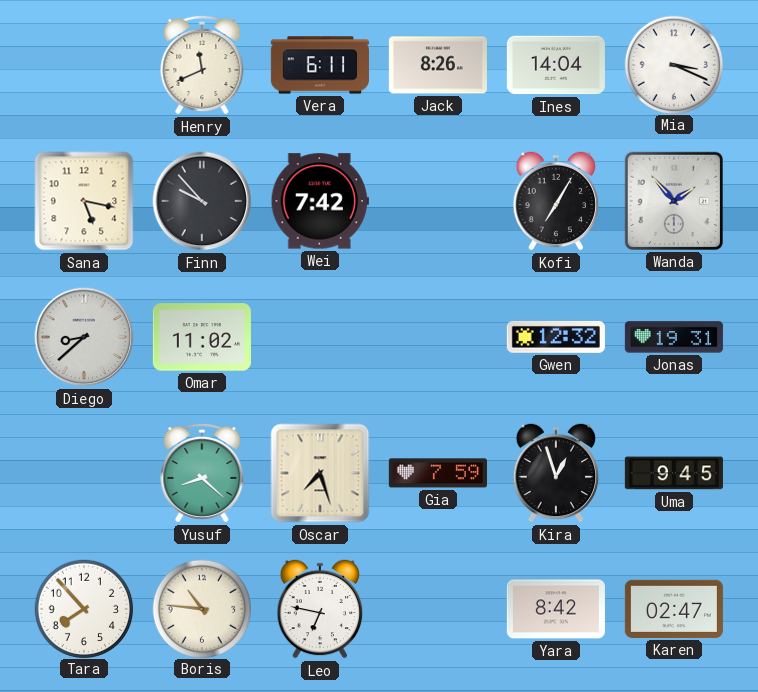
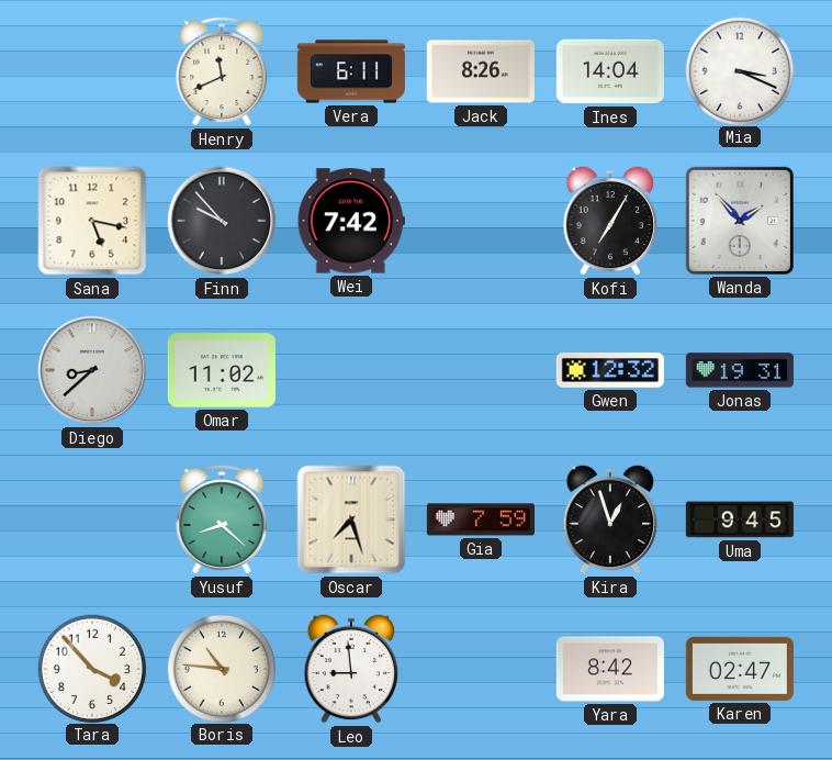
Tara: 7:53 -> 3:53
Leo: 6:47 -> 8:59
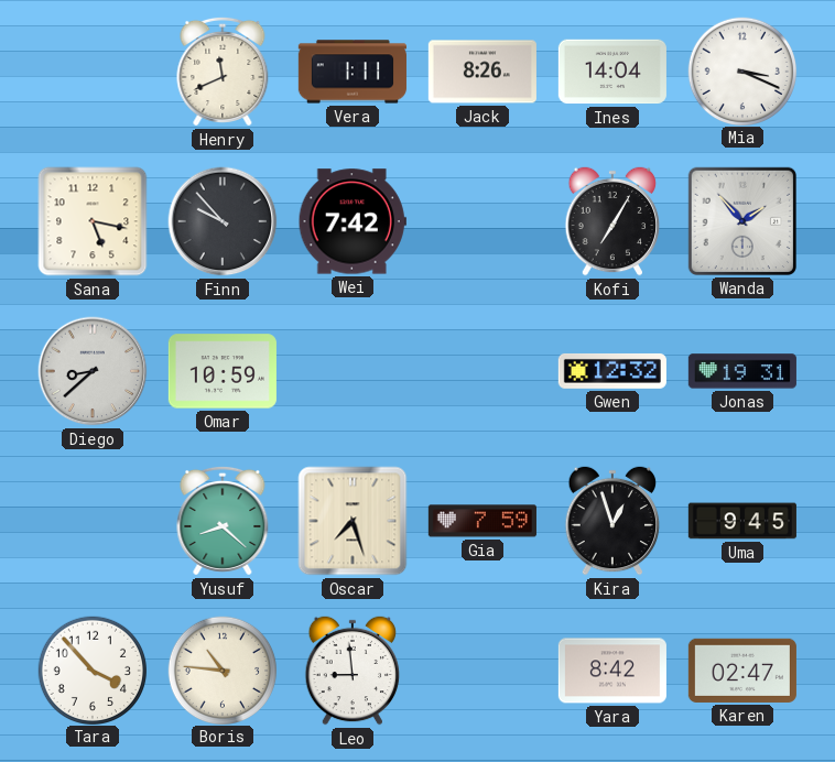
Vera: 6:11 -> 1:11
Omar: 11:02 -> 10:59
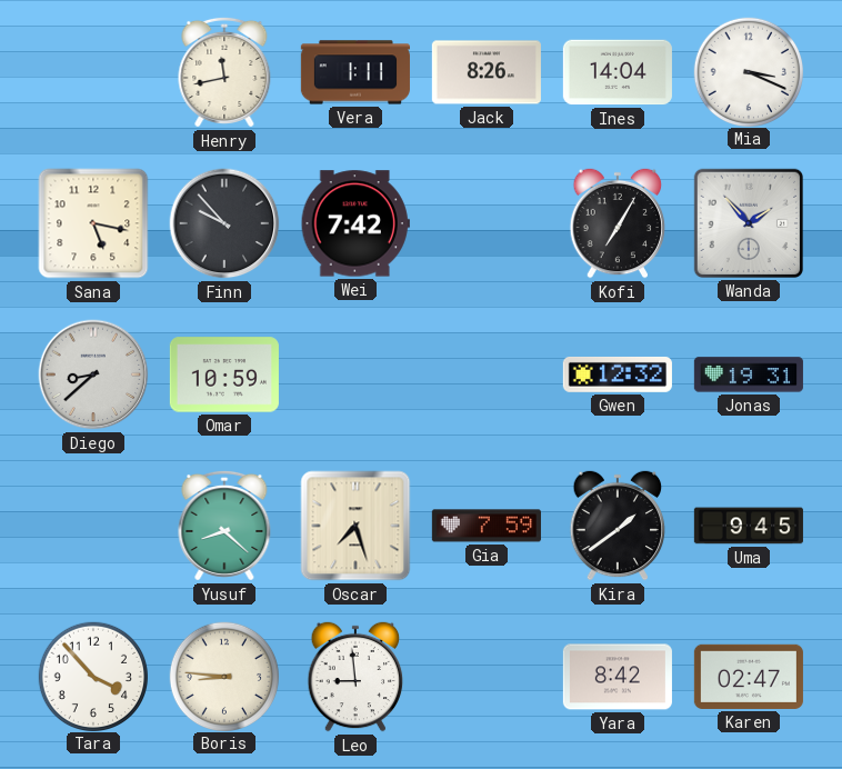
Henry: 11:41 -> 11:43
Kira: 12:57 -> 1:39
Boris: 10:46 -> 8:46
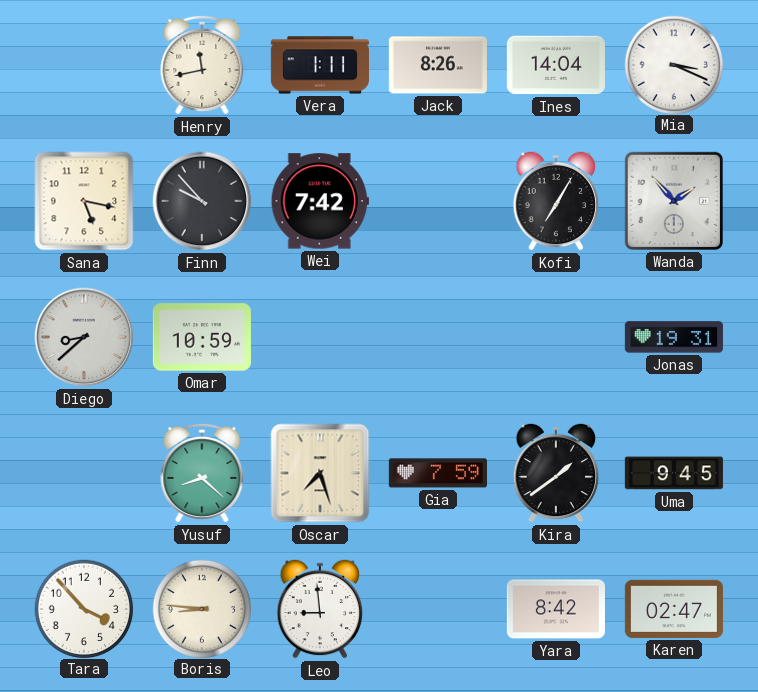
Gwen: 12:32 -> none
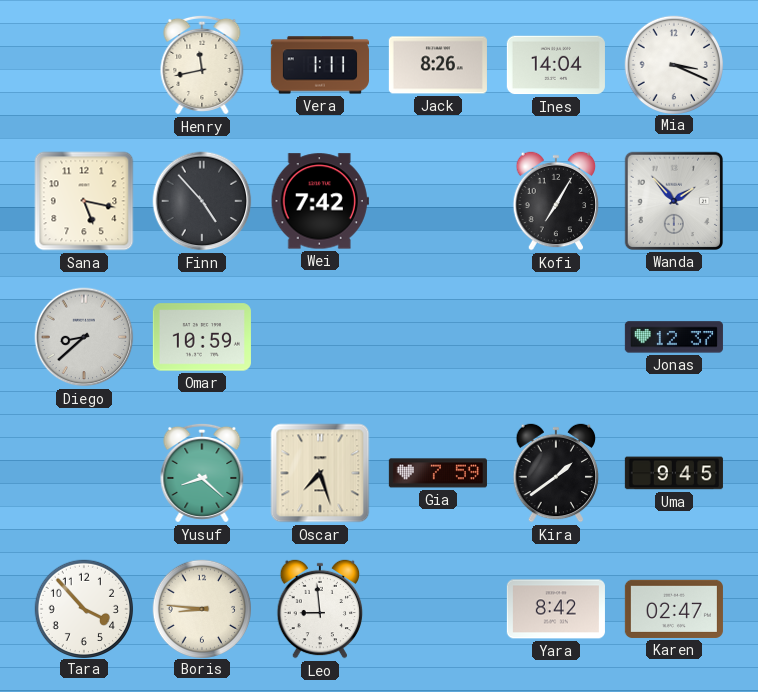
Finn: 9:53 -> 4:53
Jonas: 19:31 -> 12:37
